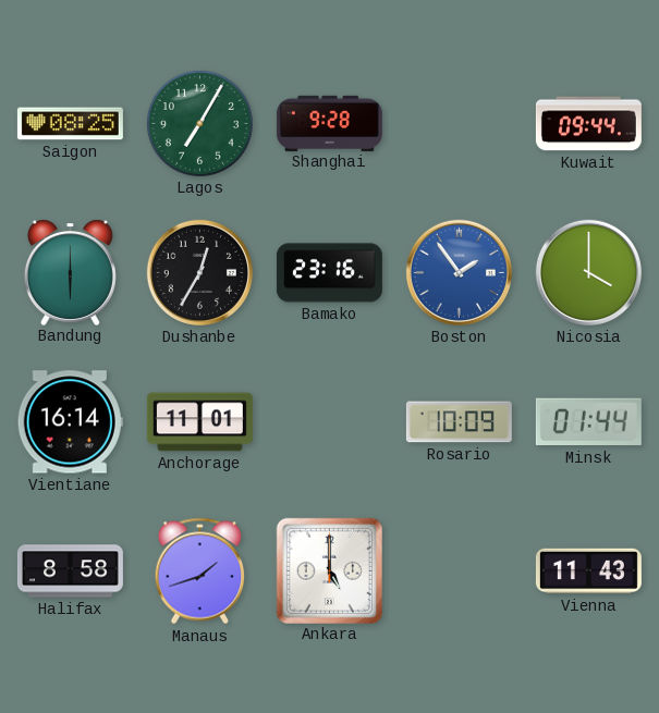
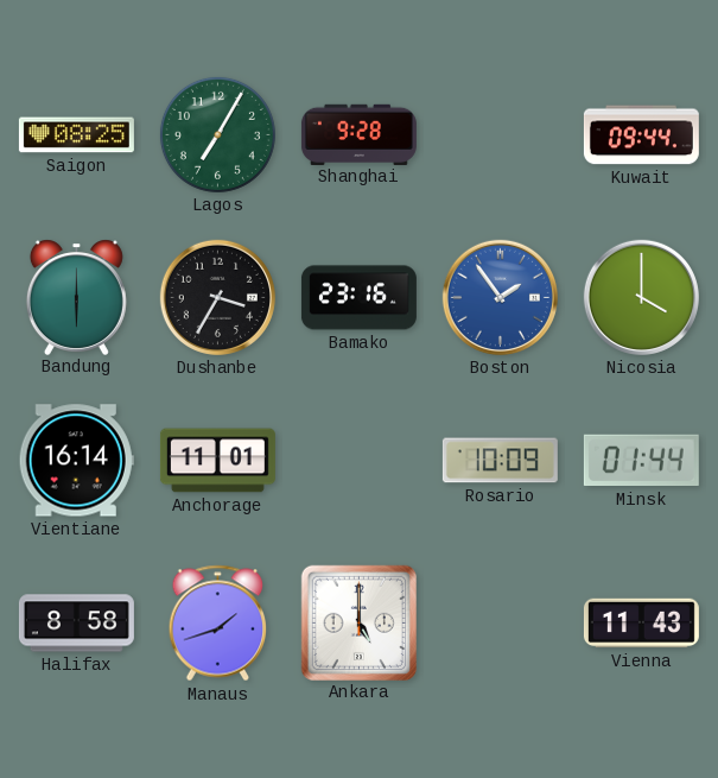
Dushanbe: 12:35 -> 3:35
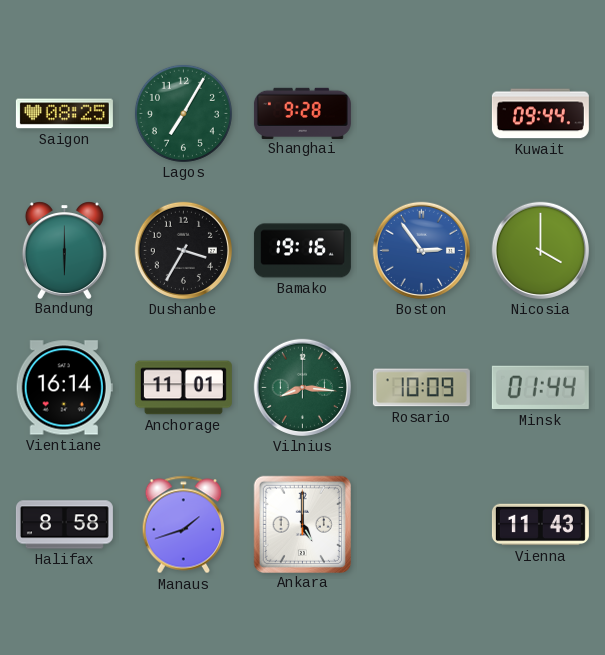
Bamako: 23:16 -> 19:16
Boston: 1:54 -> 2:54
Vilnius: none -> 8:16
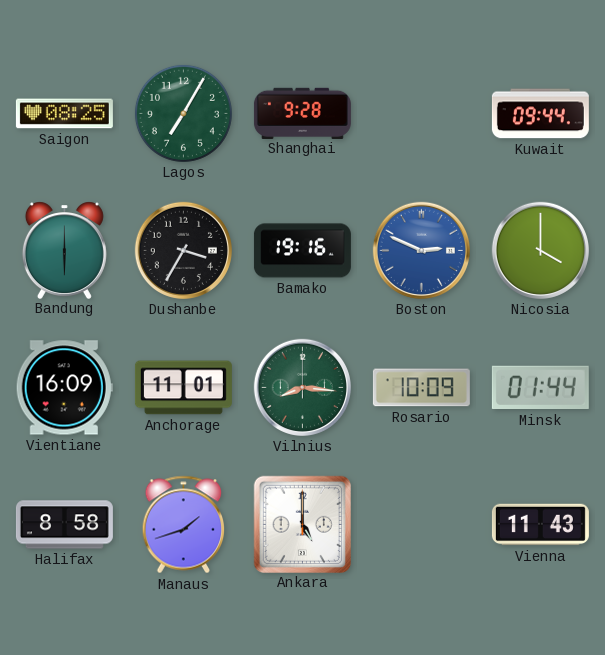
Boston: 2:54 -> 2:49
Vientiane: 16:14 -> 16:09
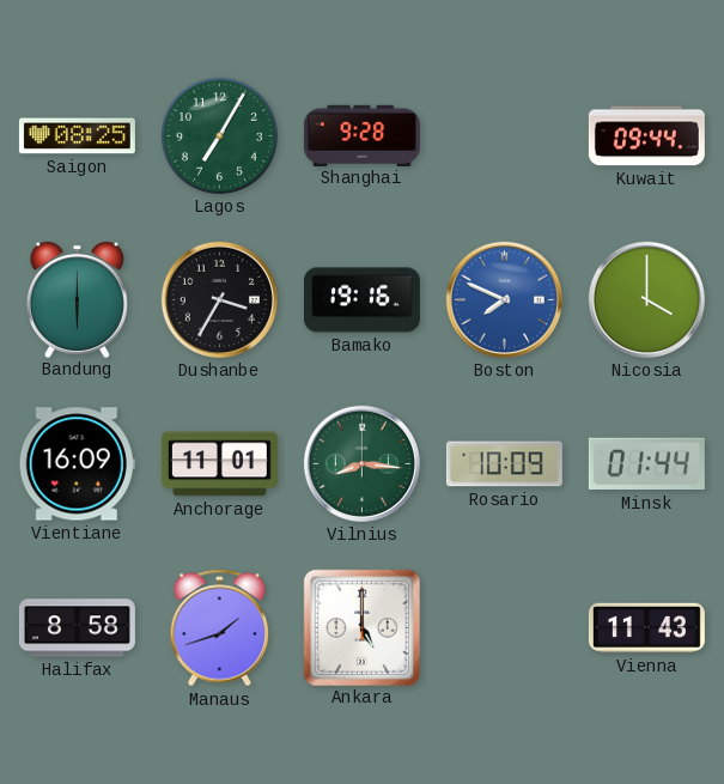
Boston: 2:49 -> 7:49
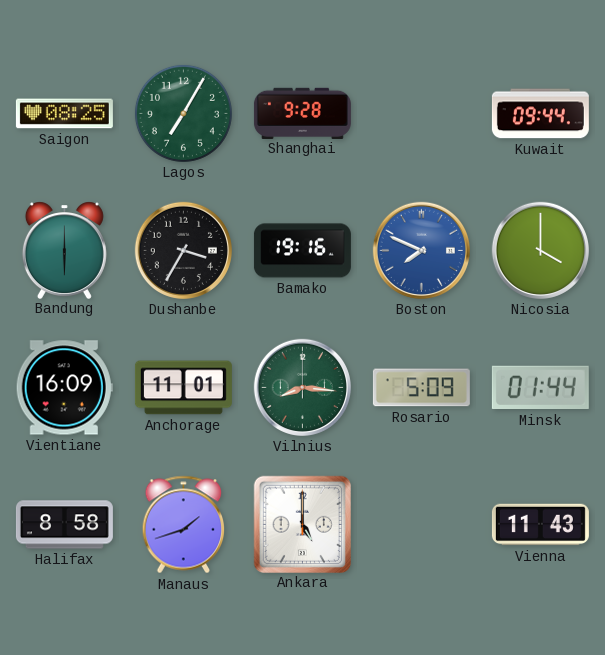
Rosario: 10:09 -> 5:09
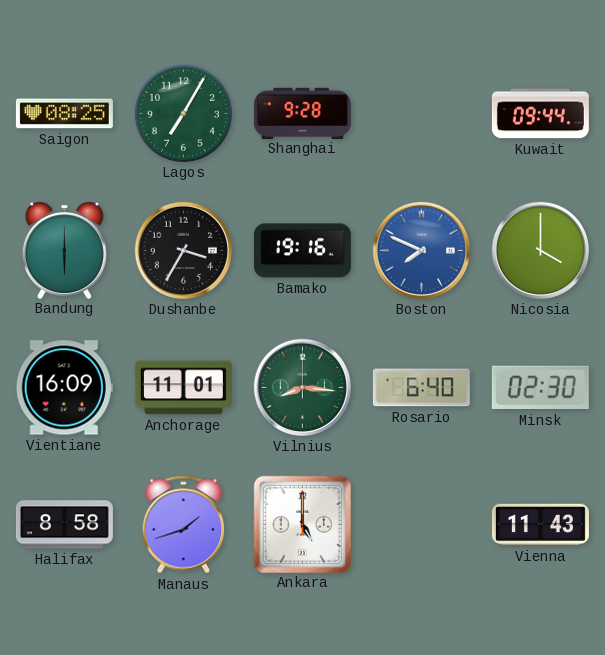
Rosario: 5:09 -> 6:40
Minsk: 01:44 -> 02:30
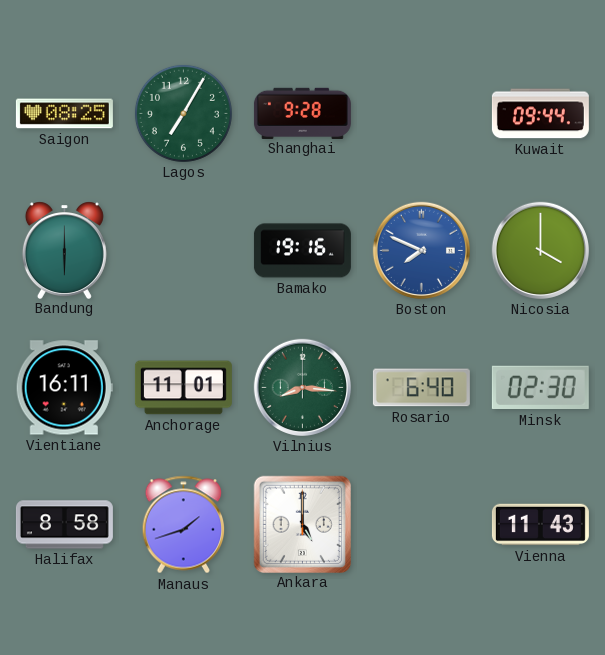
Dushanbe: 3:35 -> none
Vientiane: 16:09 -> 16:11
